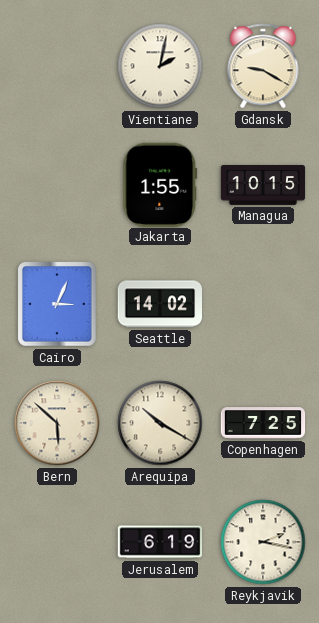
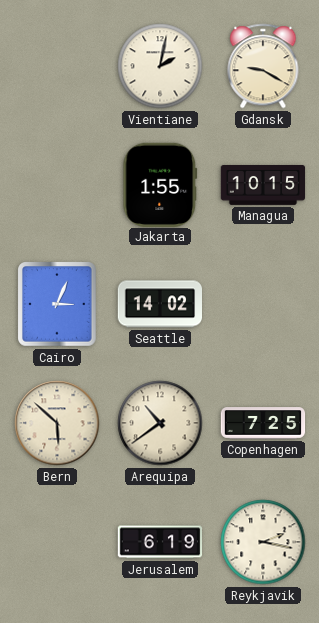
Arequipa: 10:20 -> 10:39
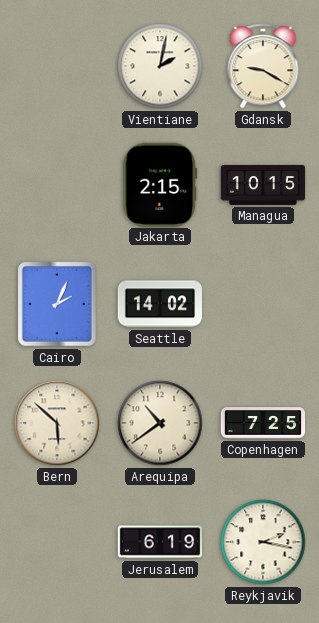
Jakarta: 1:55 -> 2:15
Cairo: 3:04 -> 2:04
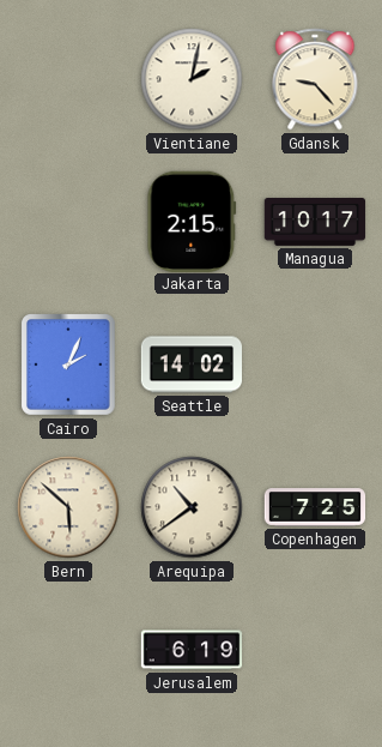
Gdansk: 9:20 -> 9:23
Managua: 10:15 -> 10:17
Reykjavik: 2:17 -> none
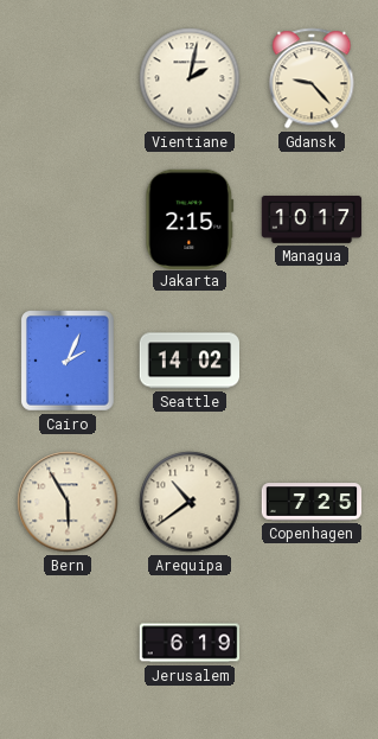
Bern: 5:52 -> 5:55
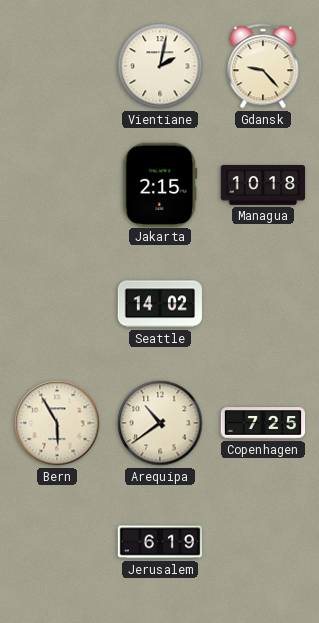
Managua: 10:17 -> 10:18
Cairo: 2:04 -> none
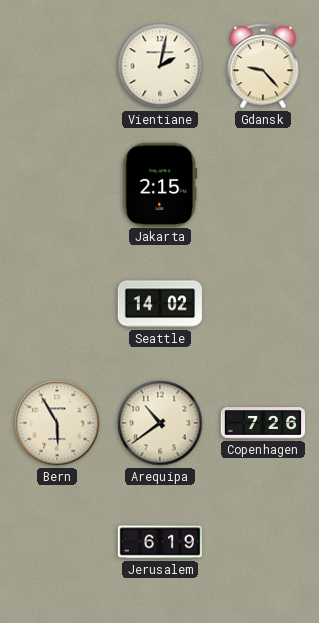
Managua: 10:18 -> none
Copenhagen: 7:25 -> 7:26
